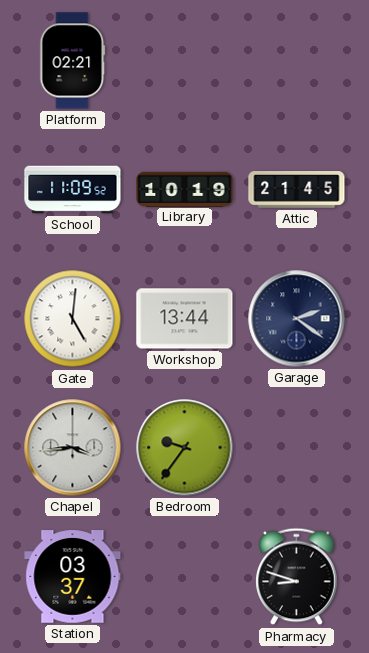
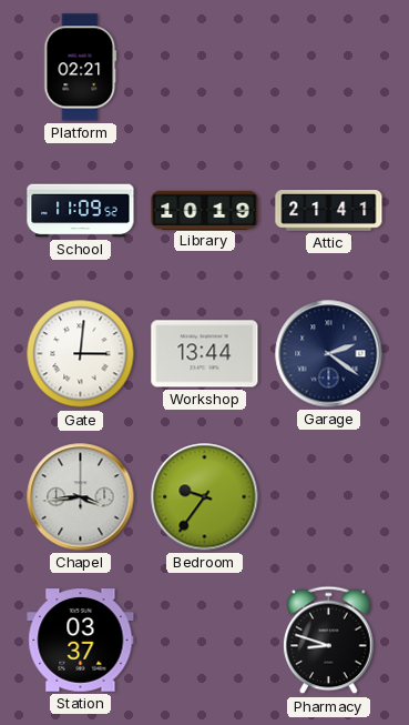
Attic: 21:45 -> 21:41
Gate: 5:01 -> 3:01
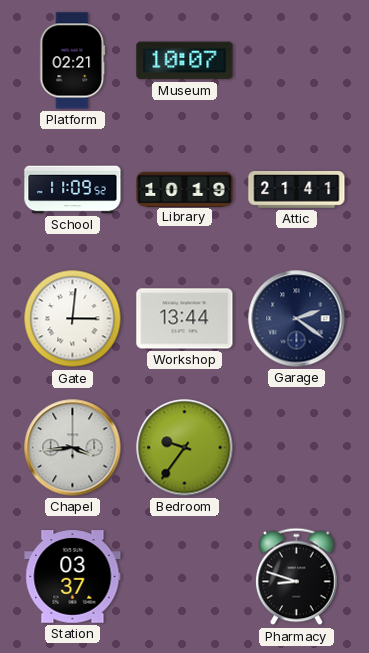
Museum: none -> 10:07
